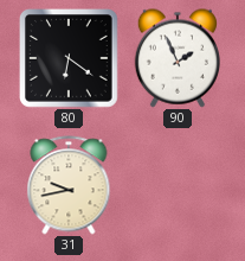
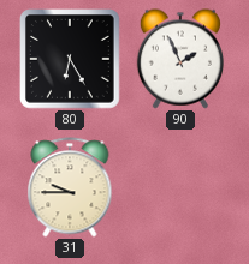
80: 6:21 -> 6:25
31: 9:43 -> 9:45
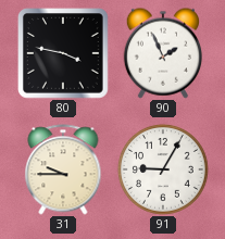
80: 6:25 -> 3:47
91: none -> 9:05
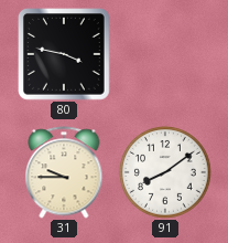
90: 1:56 -> none
91: 9:05 -> 8:09
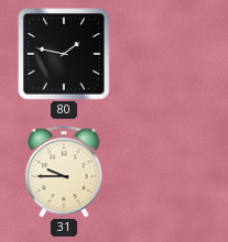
80: 3:47 -> 1:47
91: 8:09 -> none
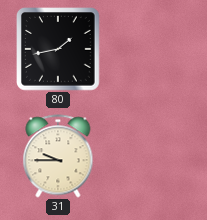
80: 1:47 -> 1:43
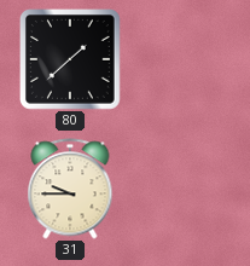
80: 1:43 -> 1:38
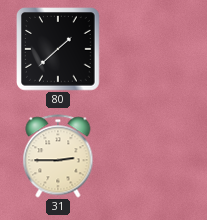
31: 9:45 -> 2:45
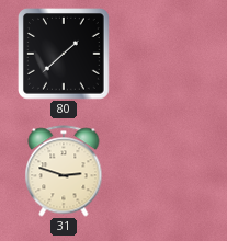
31: 2:45 -> 2:48
